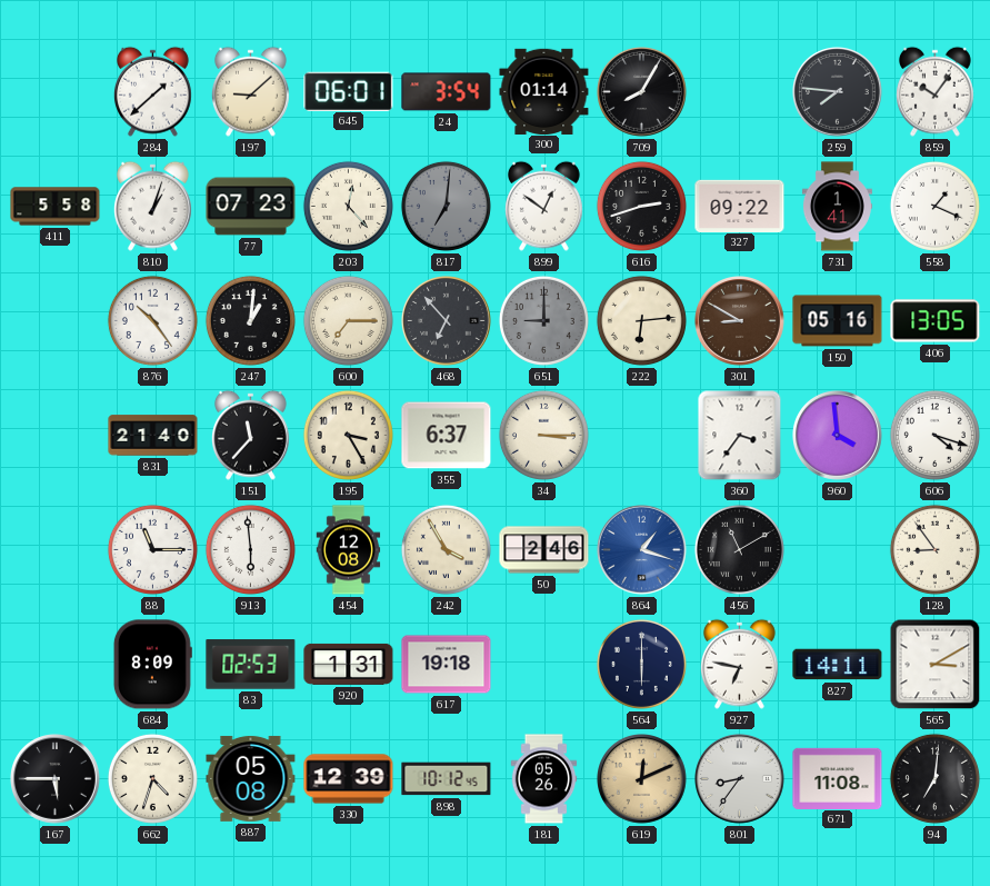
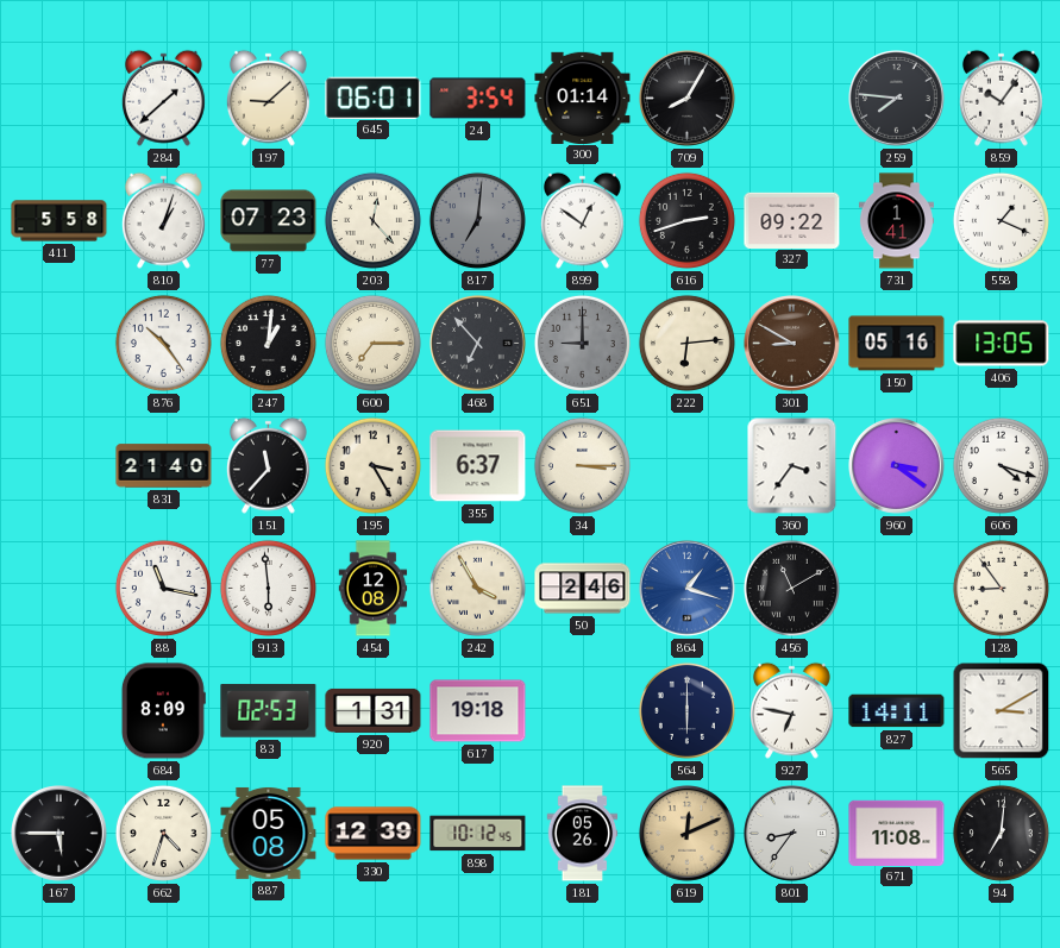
960: 3:59 -> 3:21
88: 11:15 -> 11:17
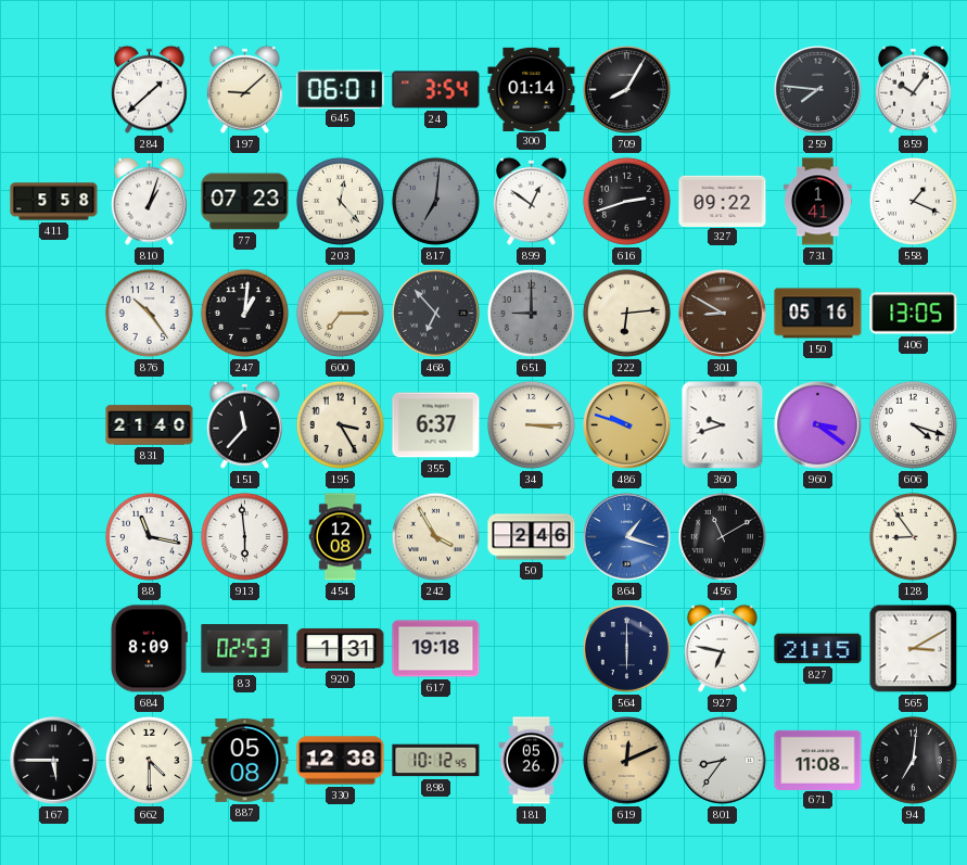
486: none -> 9:48
360: 3:36 -> 9:42
827: 14:11 -> 21:15
662: 4:33 -> 4:30
330: 12:39 -> 12:38
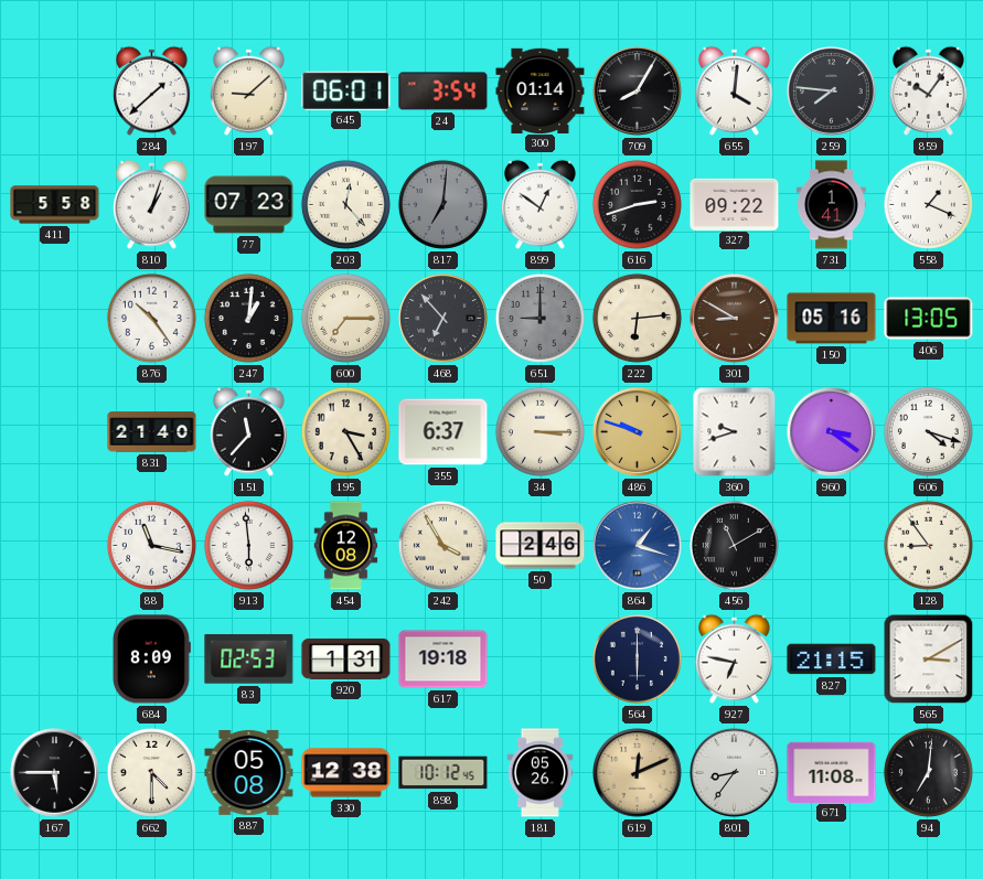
655: none -> 4:01
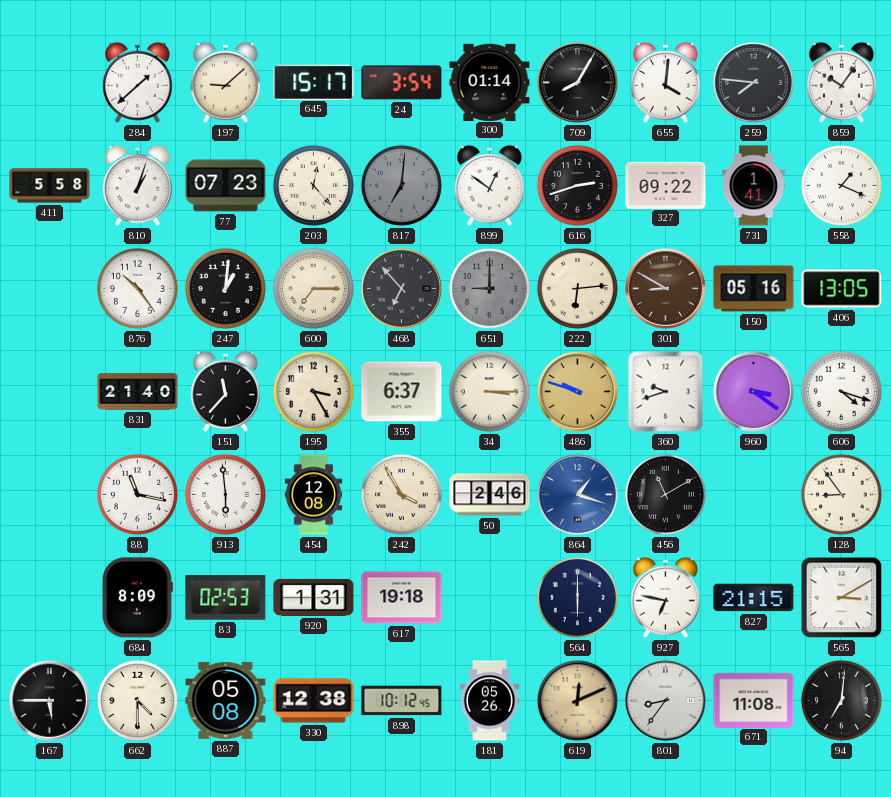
645: 06:01 -> 15:17
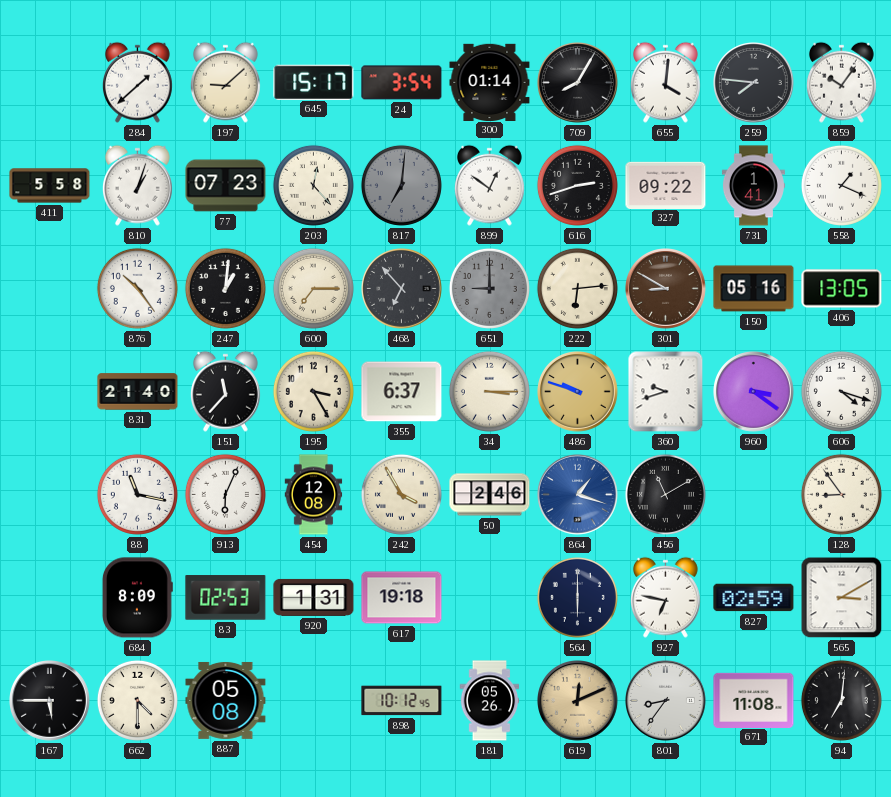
913: 5:59 -> 6:04
827: 21:15 -> 02:59
330: 12:38 -> none
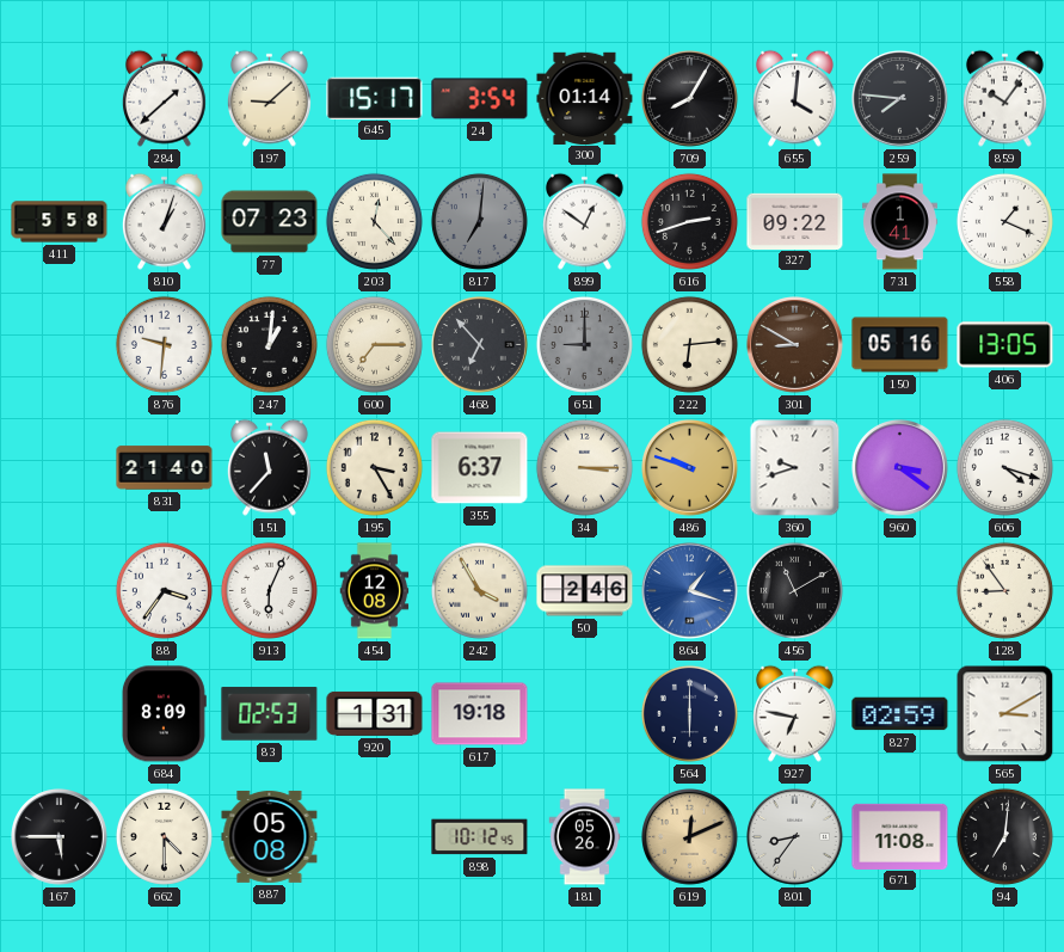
876: 10:24 -> 9:31
88: 11:17 -> 3:36
